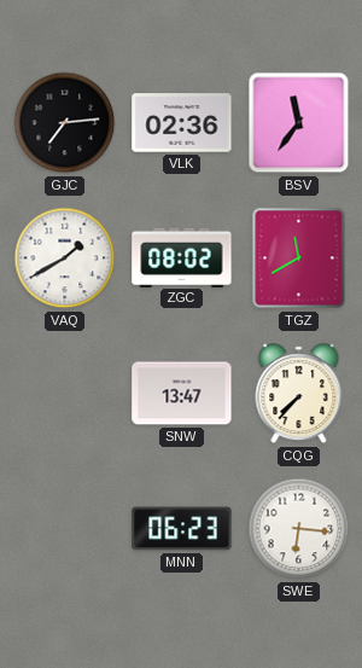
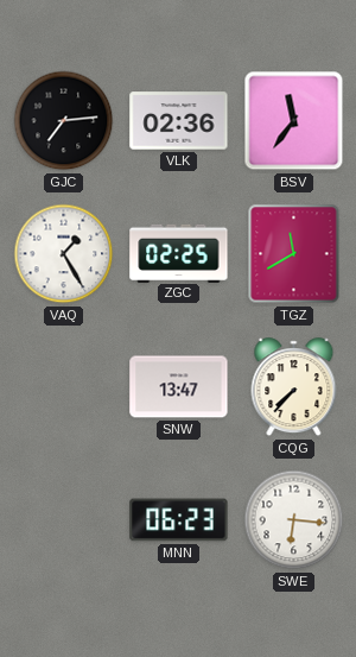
VAQ: 1:40 -> 1:25
ZGC: 08:02 -> 02:25
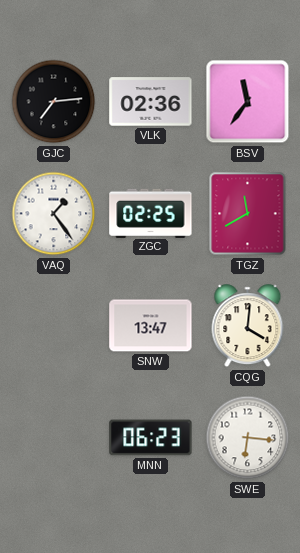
VAQ: 1:25 -> 1:24
CQG: 7:37 -> 4:01
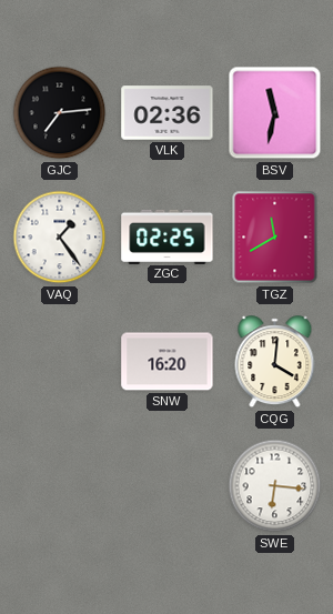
BSV: 11:36 -> 11:32
SNW: 13:47 -> 16:20
MNN: 06:23 -> none
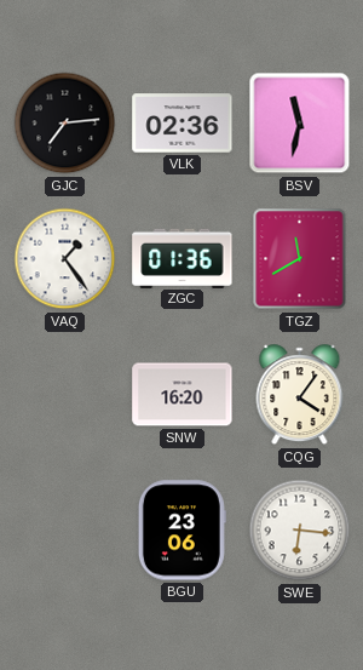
ZGC: 02:25 -> 01:36
CQG: 4:01 -> 4:06
BGU: none -> 23:06
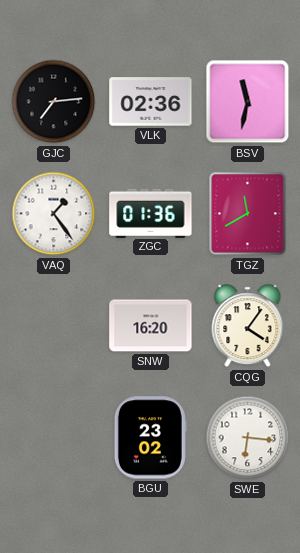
BGU: 23:06 -> 23:02
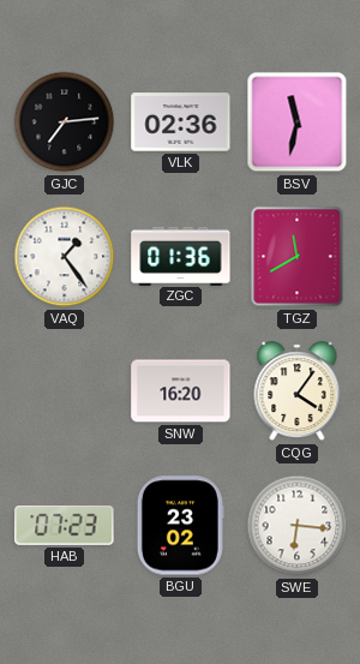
HAB: none -> 07:23
